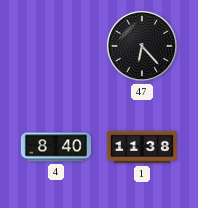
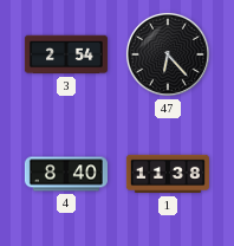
3: none -> 2:54
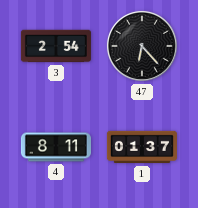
4: 8:40 -> 8:11
1: 11:38 -> 01:37
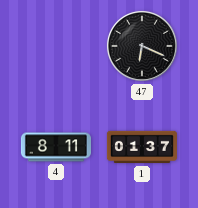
3: 2:54 -> none
47: 6:23 -> 6:19
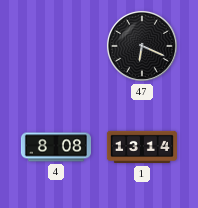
4: 8:11 -> 8:08
1: 01:37 -> 13:14
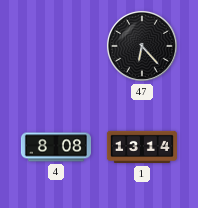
47: 6:19 -> 6:23
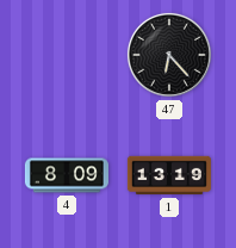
4: 8:08 -> 8:09
1: 13:14 -> 13:19
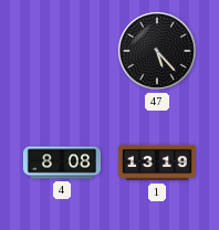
47: 6:23 -> 5:23
4: 8:09 -> 8:08
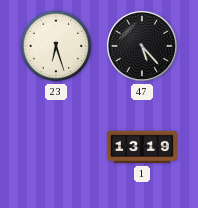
23: none -> 6:27
4: 8:08 -> none
